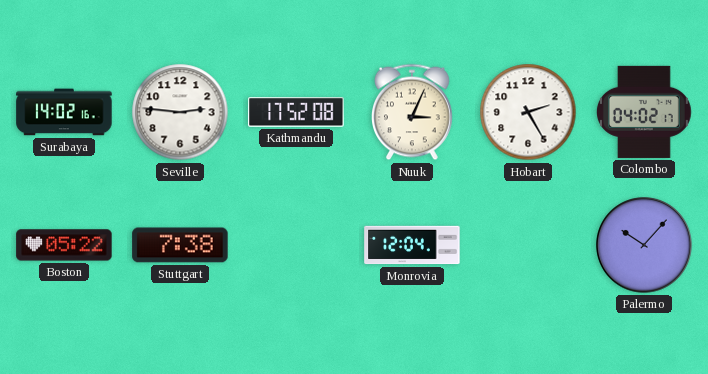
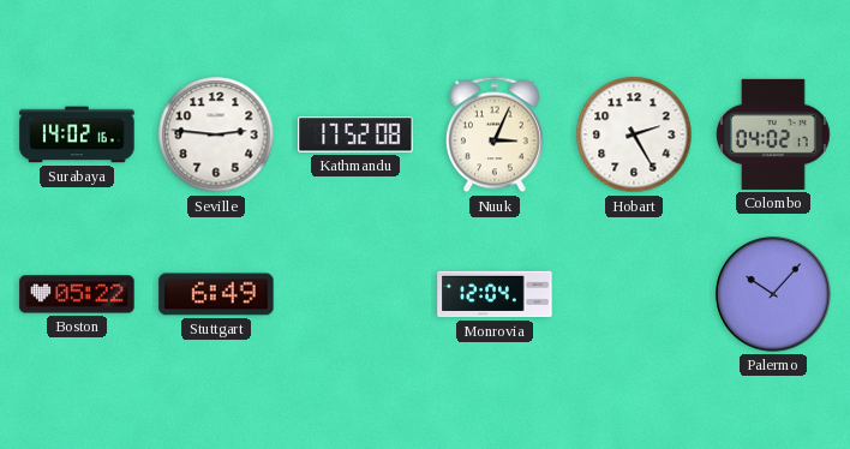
Stuttgart: 7:38 -> 6:49
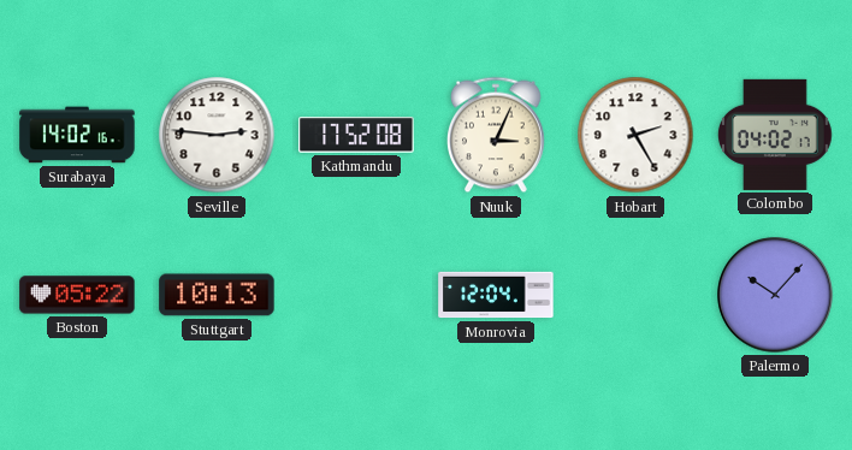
Stuttgart: 6:49 -> 10:13
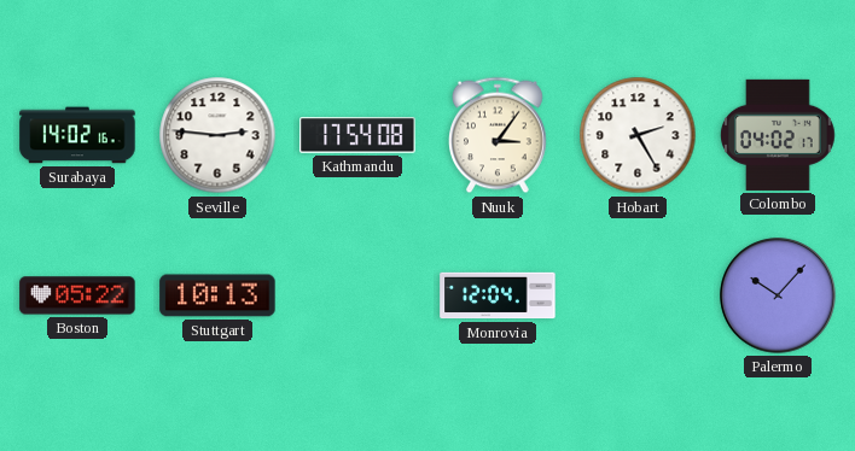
Kathmandu: 17:52 -> 17:54
Nuuk: 3:04 -> 3:06
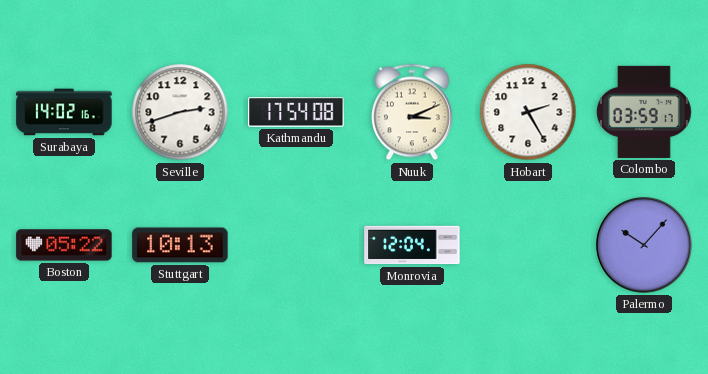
Seville: 2:46 -> 2:42
Nuuk: 3:06 -> 3:11
Colombo: 04:02 -> 03:59
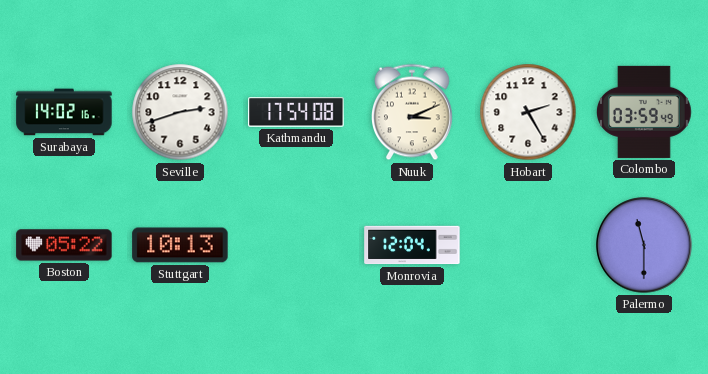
Colombo: 03:59:17 -> 03:59:49
Palermo: 10:07 -> 11:30
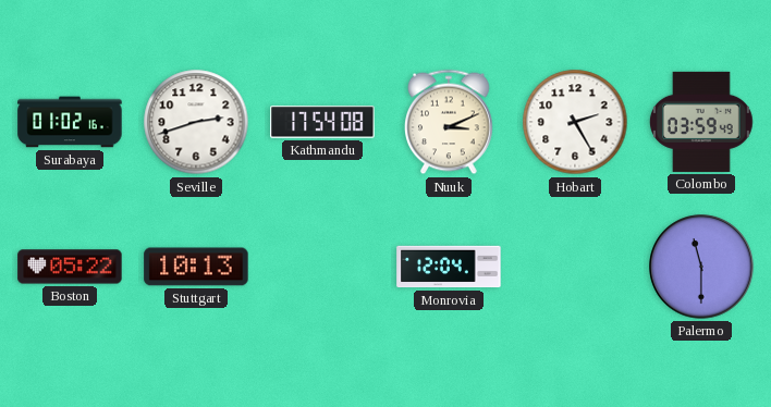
Surabaya: 14:02 -> 01:02
